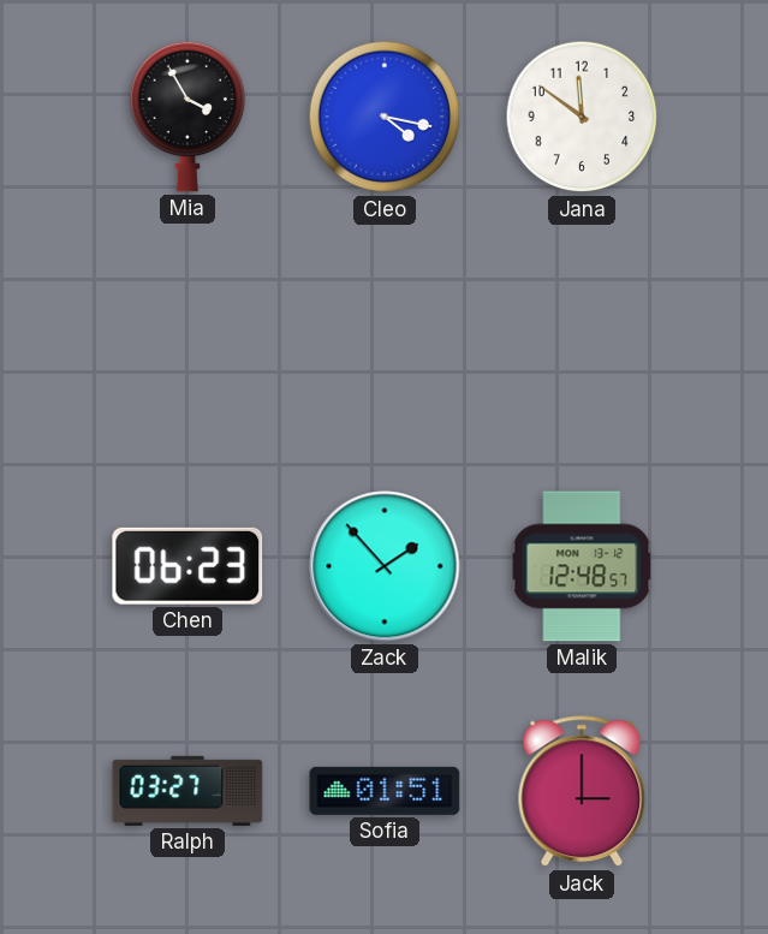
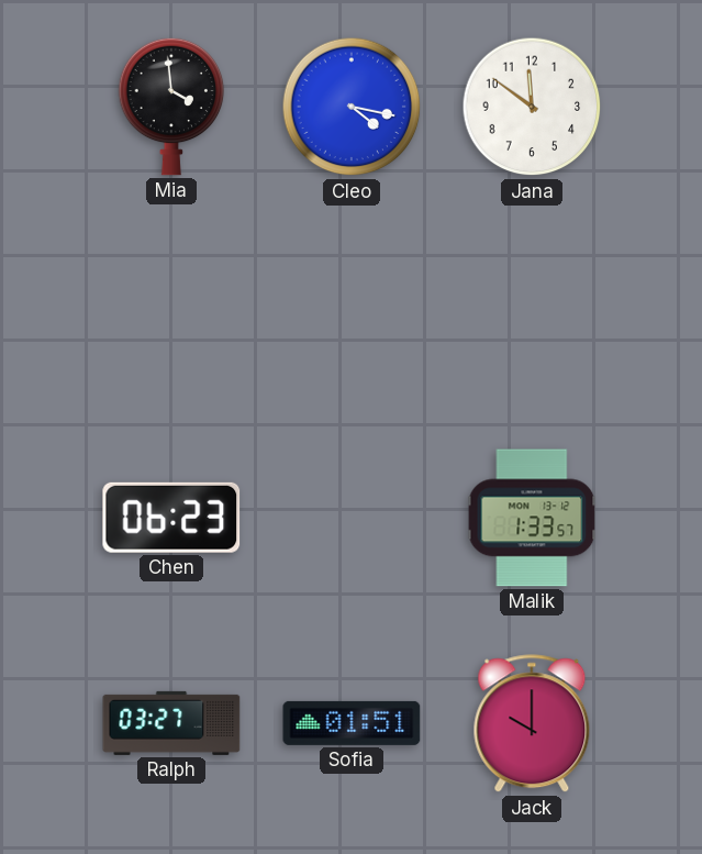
Mia: 3:55 -> 3:59
Zack: 1:53 -> none
Malik: 12:48 -> 1:33
Jack: 3:00 -> 10:00
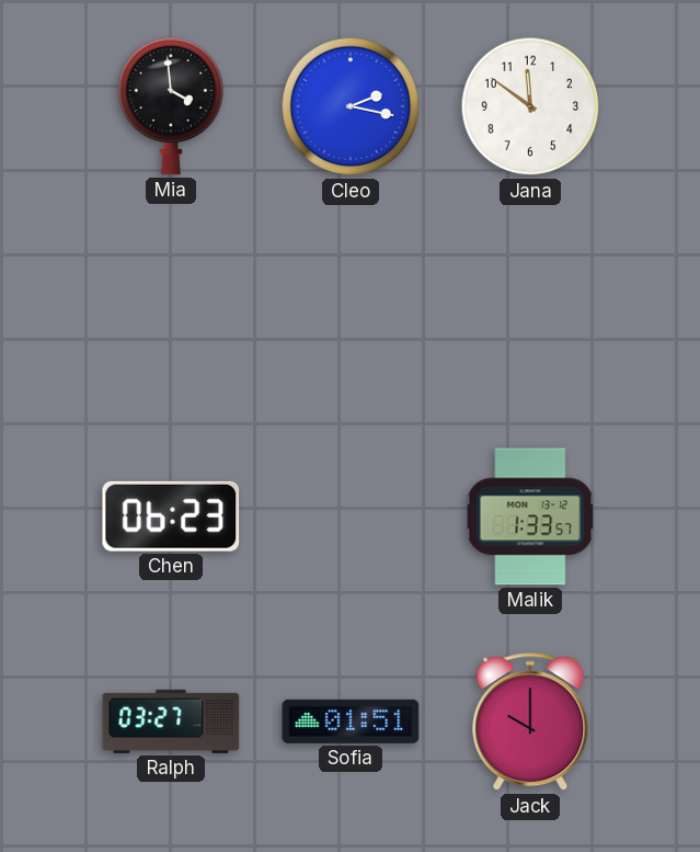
Cleo: 4:17 -> 2:17
